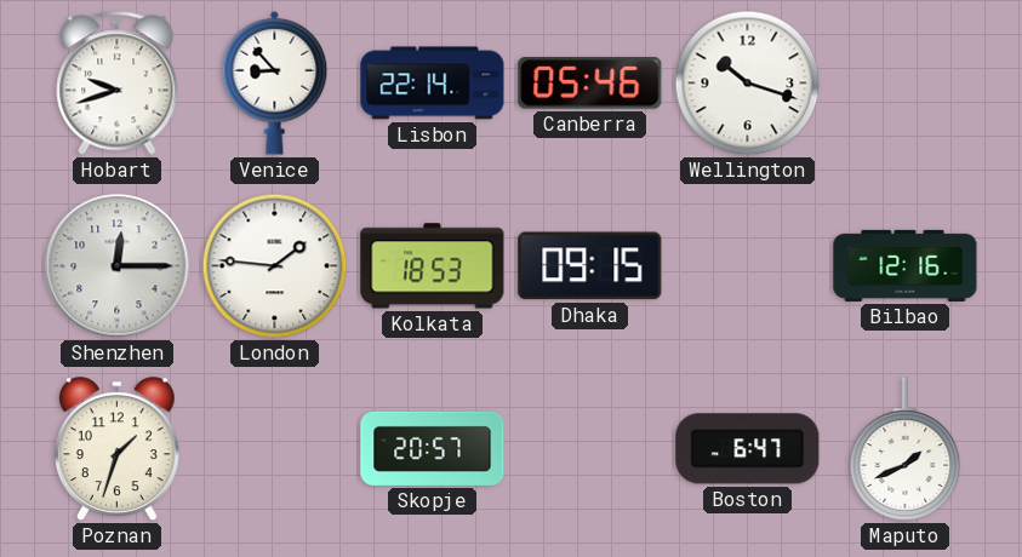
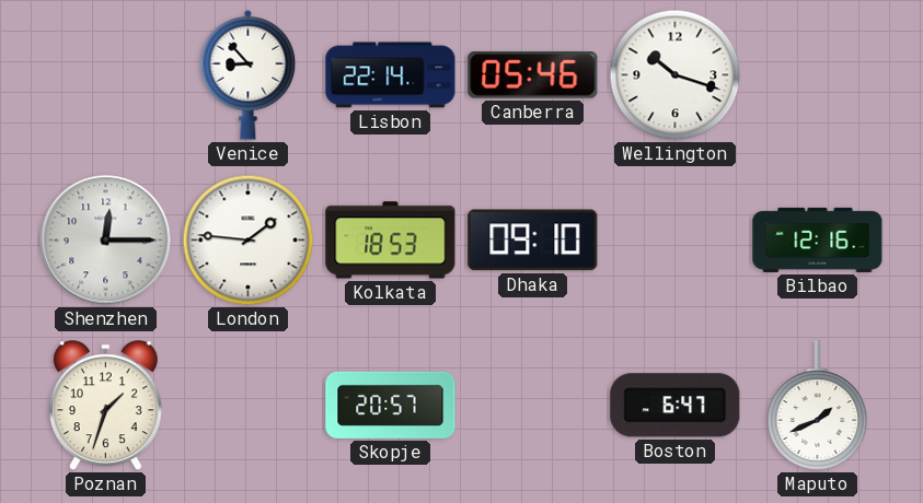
Hobart: 9:42 -> none
Dhaka: 09:15 -> 09:10
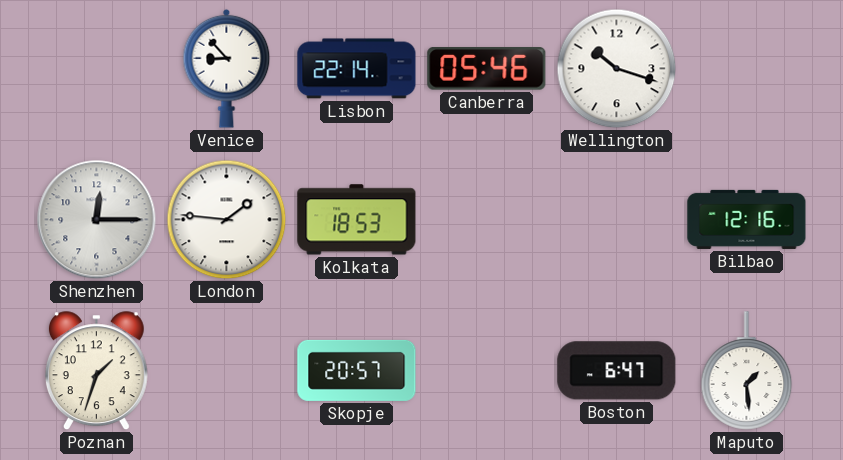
Dhaka: 09:10 -> none
Maputo: 1:41 -> 1:29
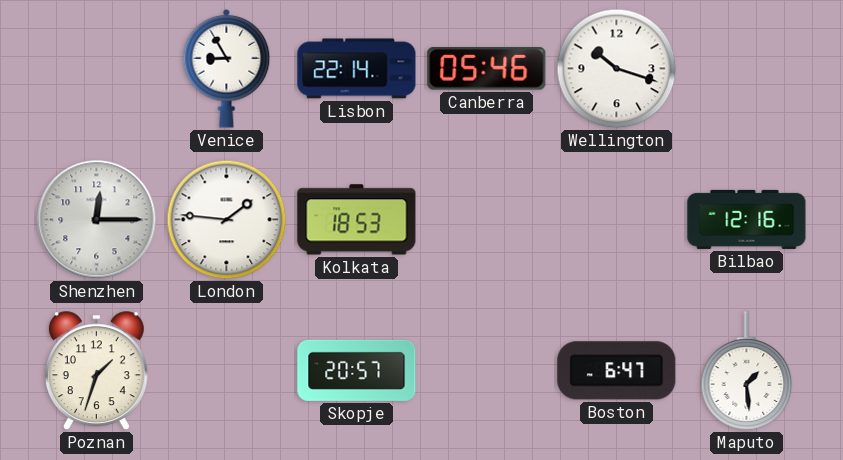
Venice: 8:53 -> 8:55
